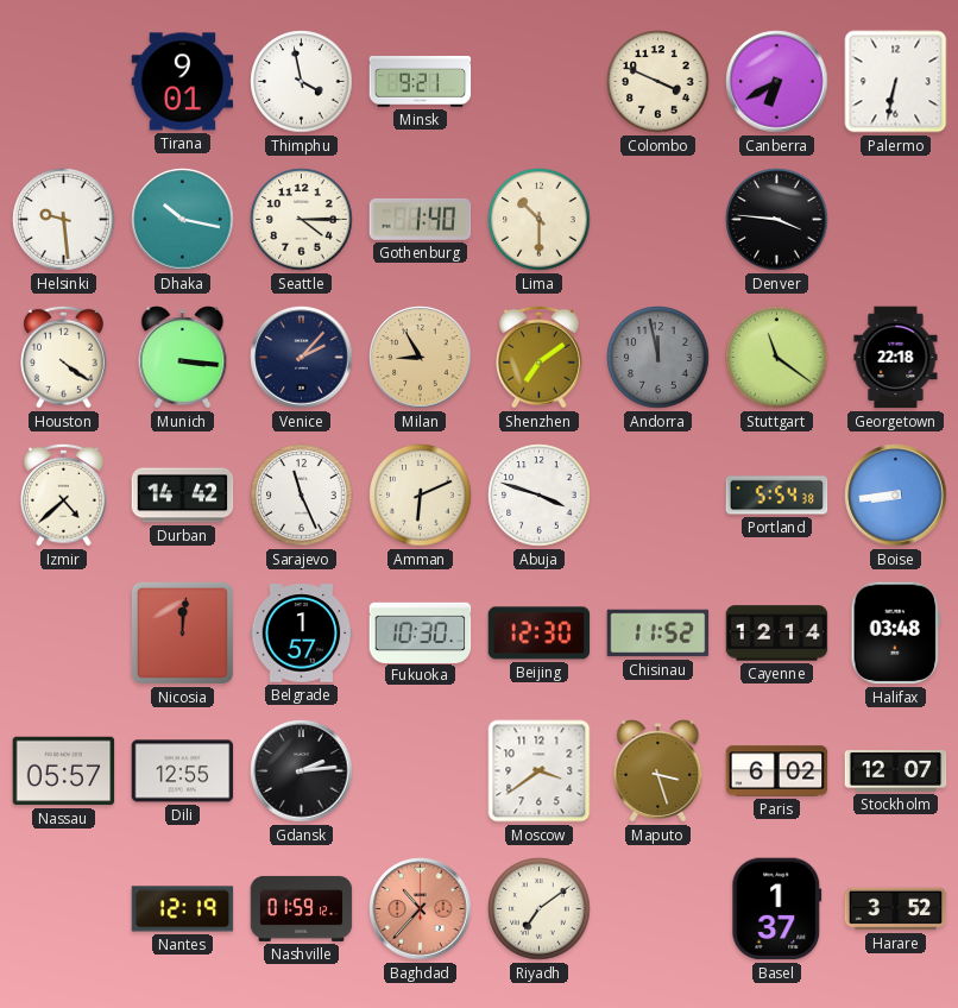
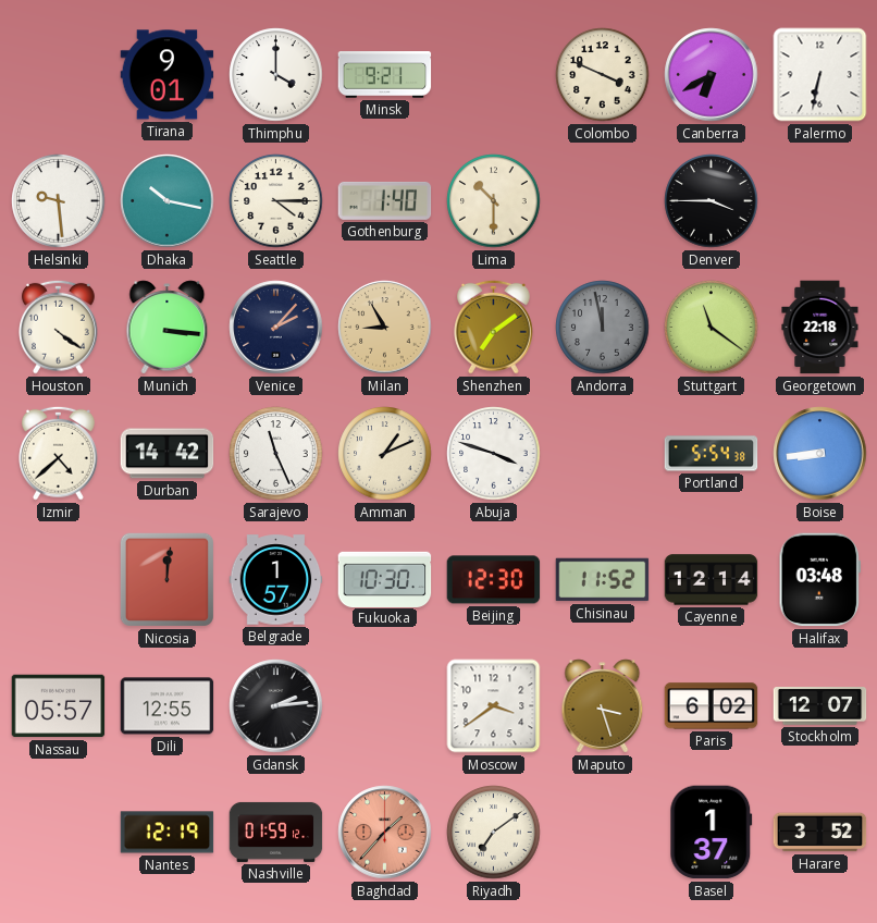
Thimphu: 3:58 -> 4:00
Denver: 3:46 -> 3:45
Amman: 6:11 -> 1:11
Baghdad: 10:37 -> 1:37
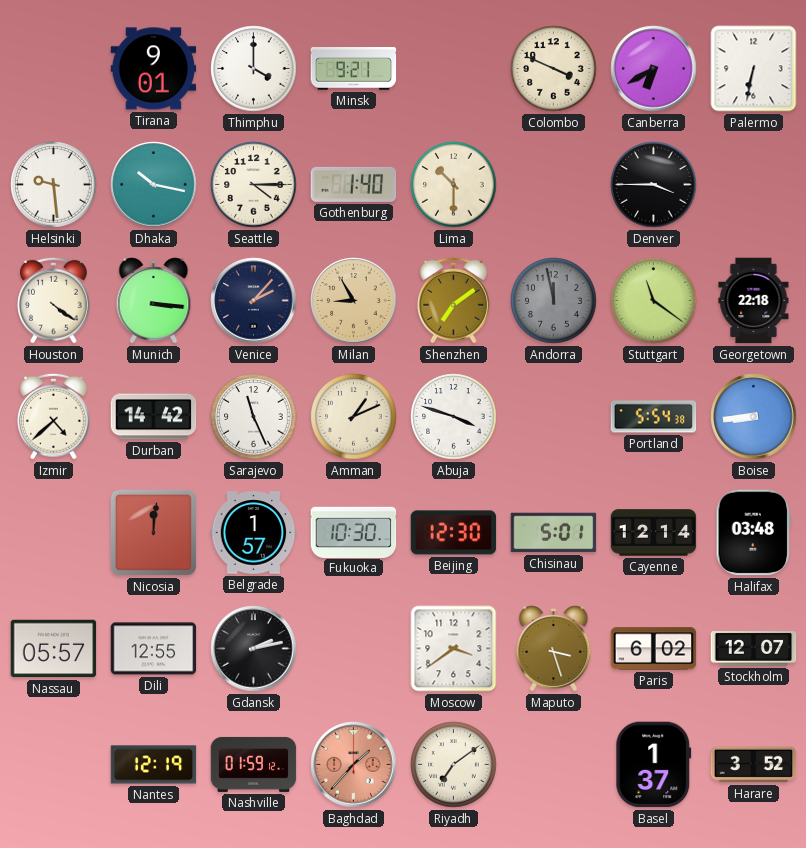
Chisinau: 11:52 -> 5:01
Gdansk: 2:14 -> 2:13
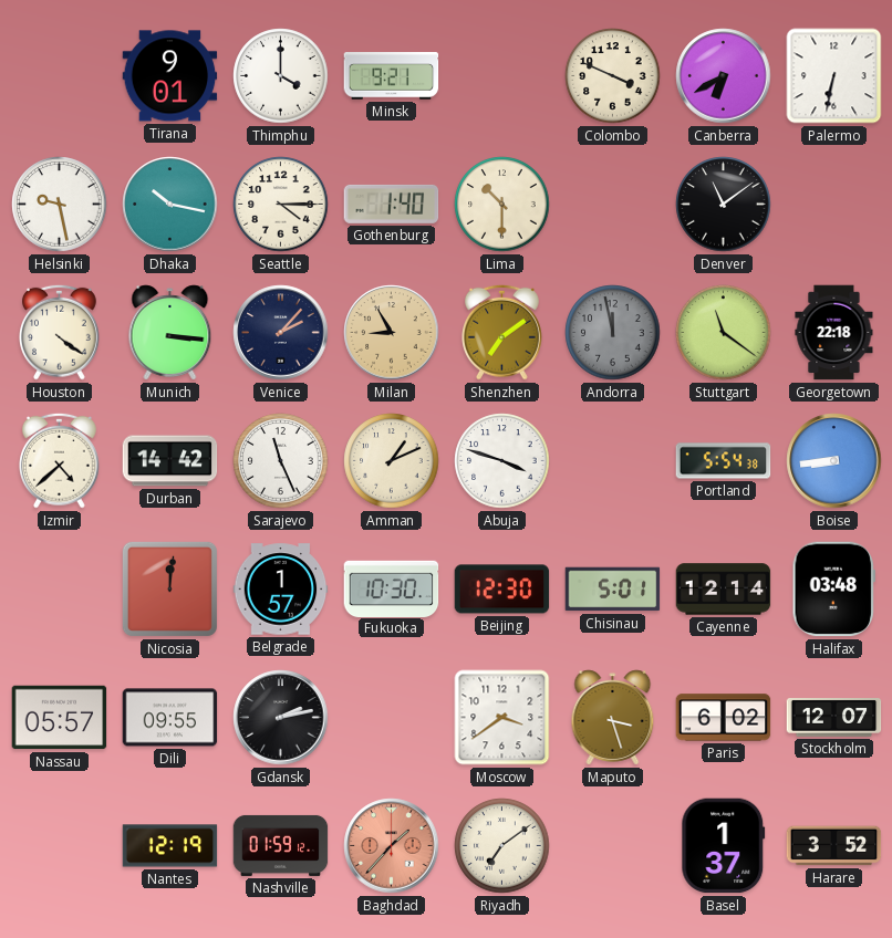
Helsinki: 9:29 -> 9:28
Denver: 3:45 -> 11:09
Dili: 12:55 -> 09:55
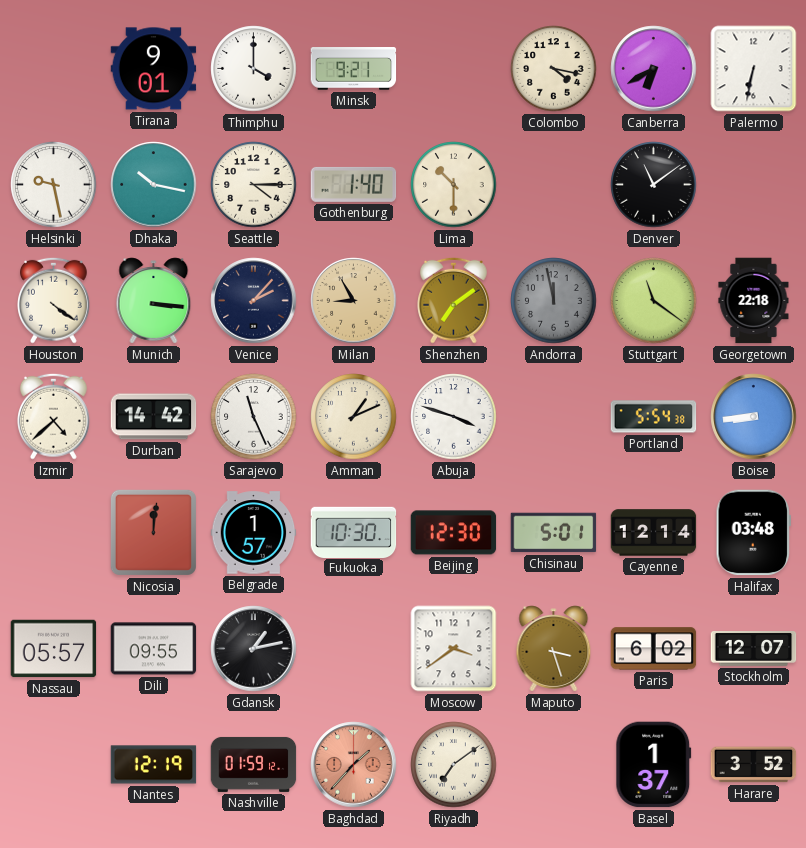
Colombo: 3:49 -> 4:17
Gdansk: 2:13 -> 1:13
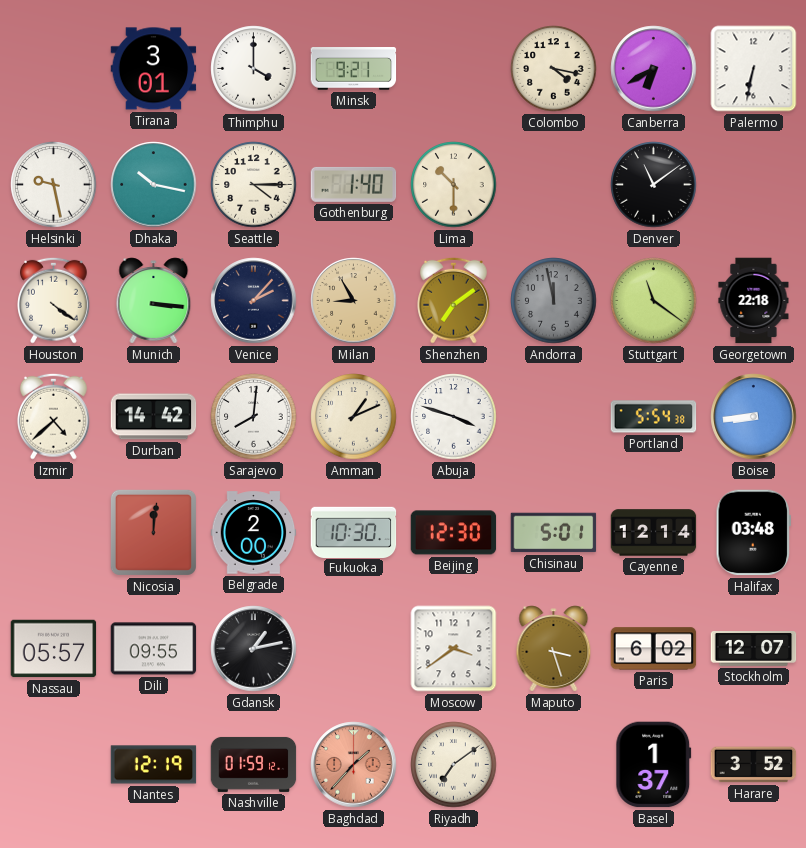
Tirana: 9:01 -> 3:01
Sarajevo: 11:26 -> 8:01
Belgrade: 1:57 -> 2:00
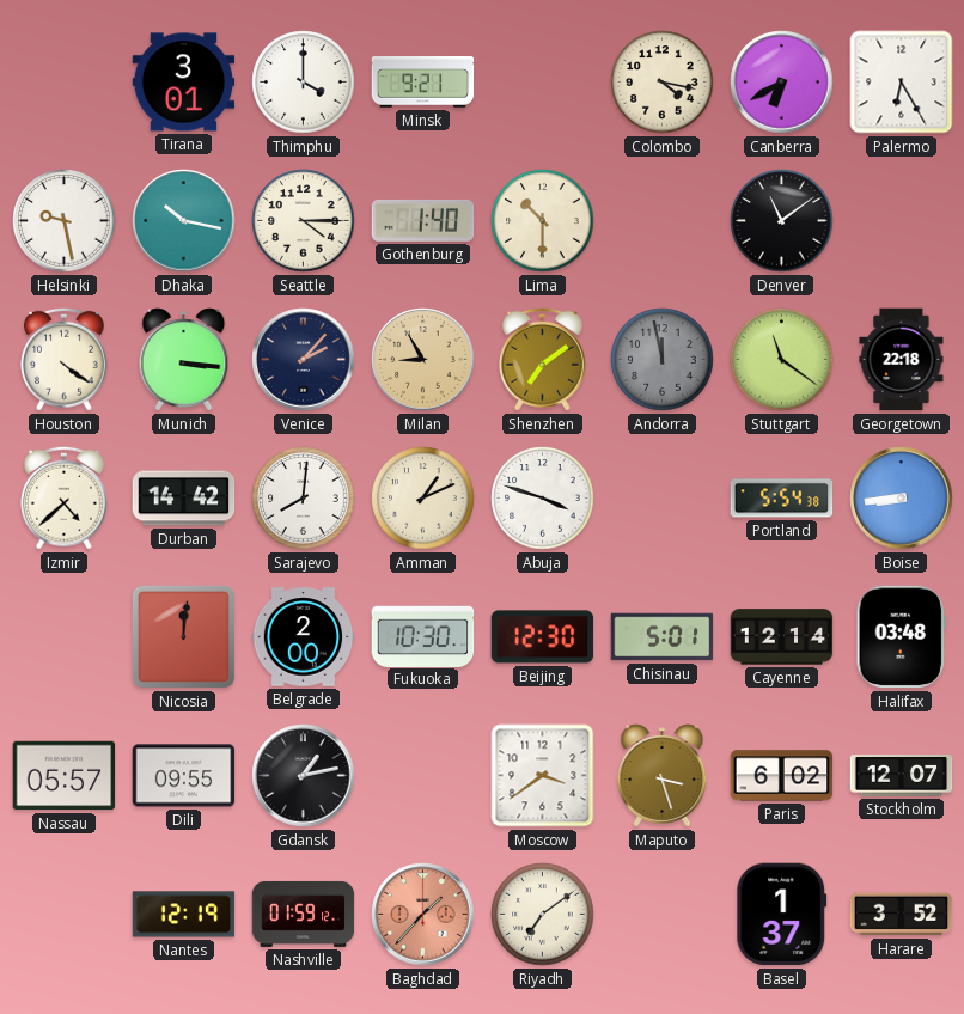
Palermo: 6:32 -> 6:25
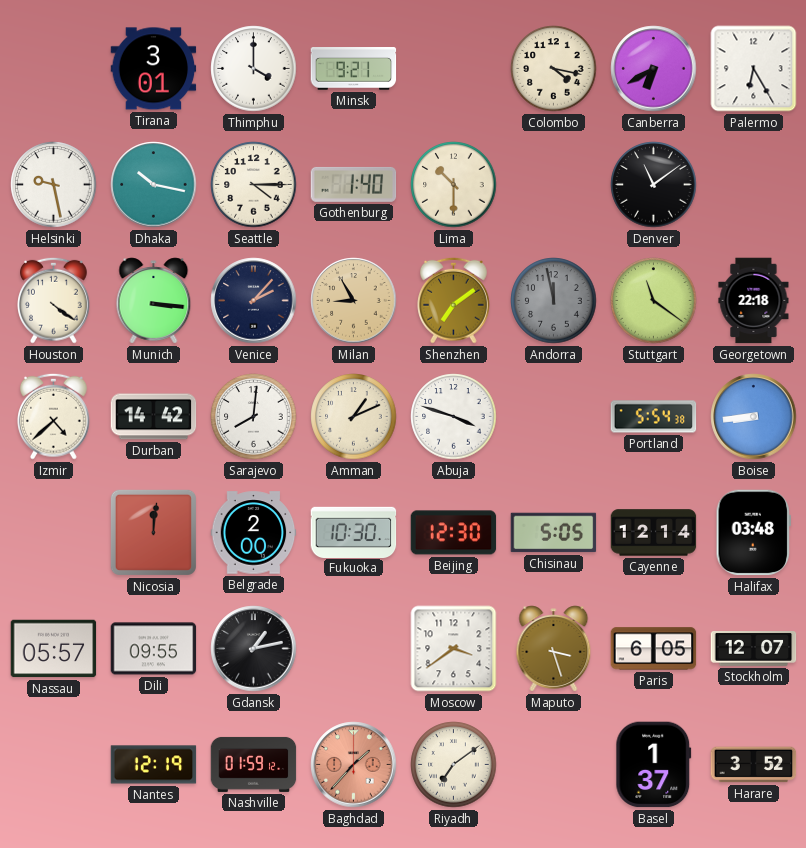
Chisinau: 5:01 -> 5:05
Paris: 6:02 -> 6:05
